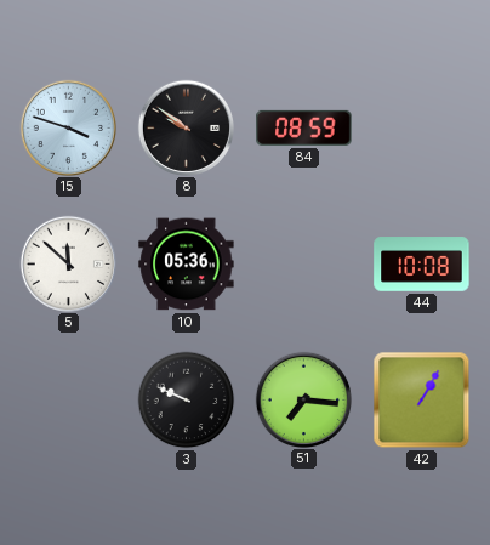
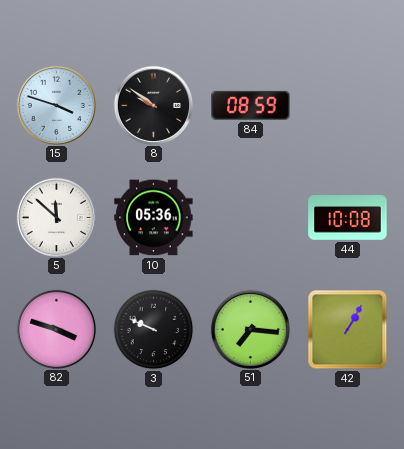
82: none -> 3:48
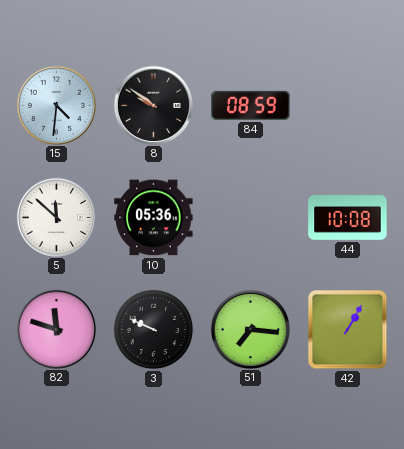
15: 3:48 -> 4:31
82: 3:48 -> 11:48
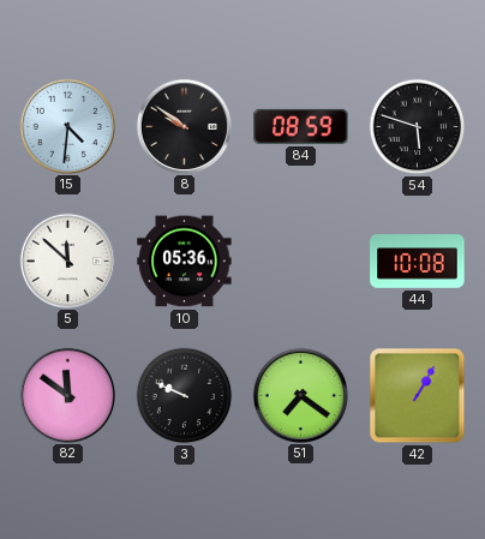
54: none -> 5:48
82: 11:48 -> 11:51
51: 7:16 -> 7:21
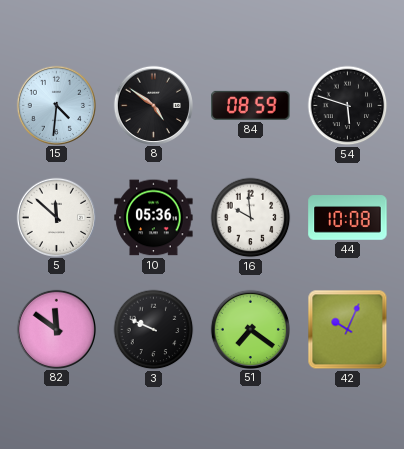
8: 9:51 -> 4:51
16: none -> 9:59
42: 1:05 -> 10:04
